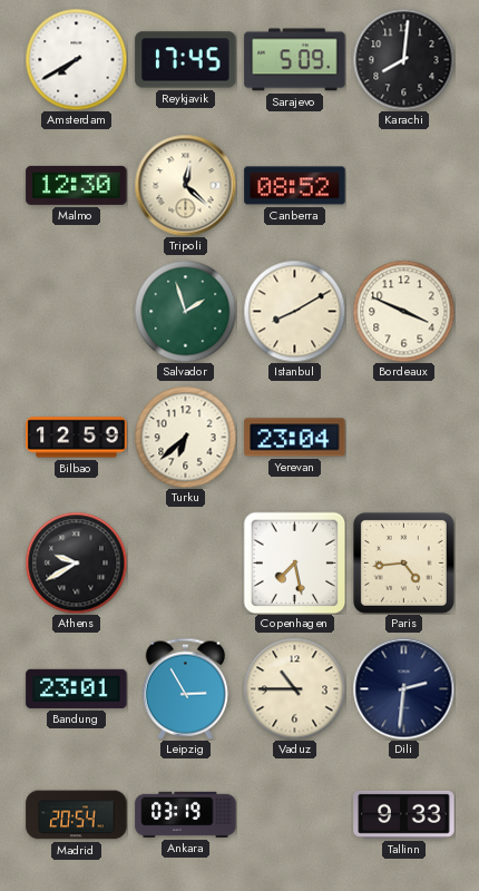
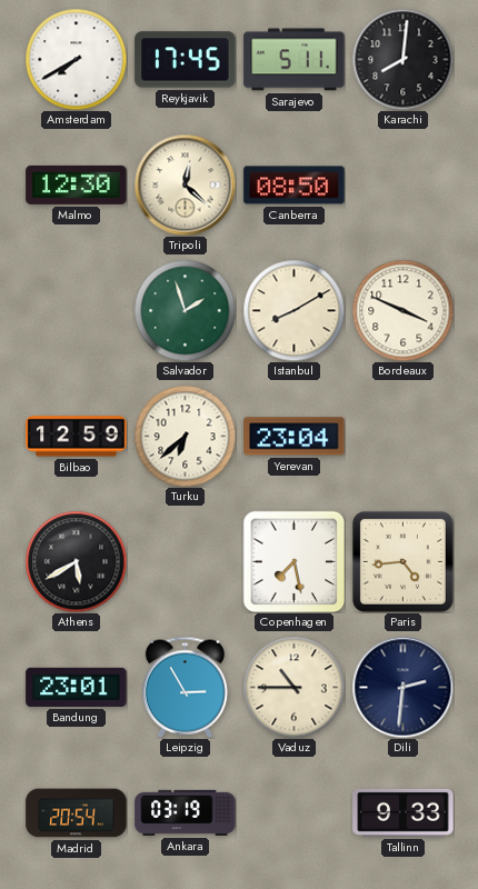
Sarajevo: 5:09 -> 5:11
Canberra: 08:52 -> 08:50
Athens: 9:40 -> 5:40
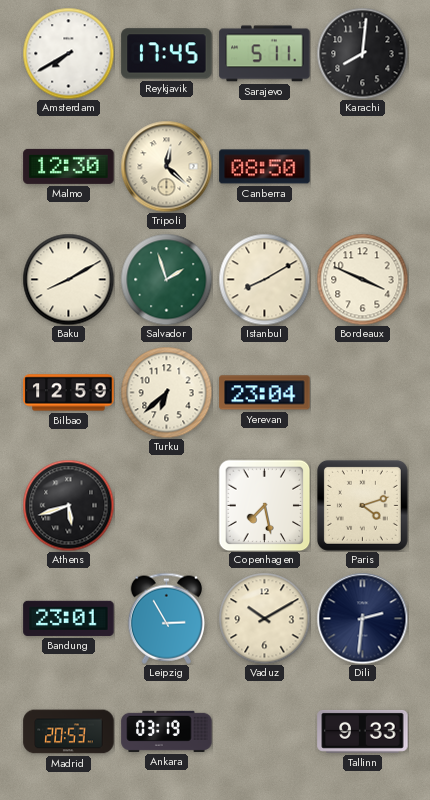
Baku: none -> 8:10
Athens: 5:40 -> 5:42
Paris: 4:44 -> 4:12
Vaduz: 10:45 -> 10:10
Madrid: 20:54 -> 20:53
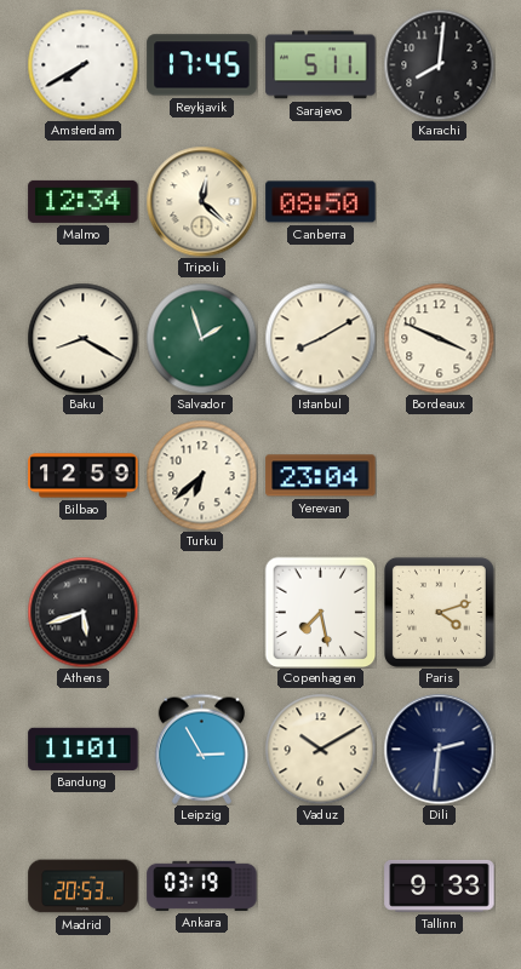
Malmo: 12:30 -> 12:34
Baku: 8:10 -> 8:20
Bandung: 23:01 -> 11:01
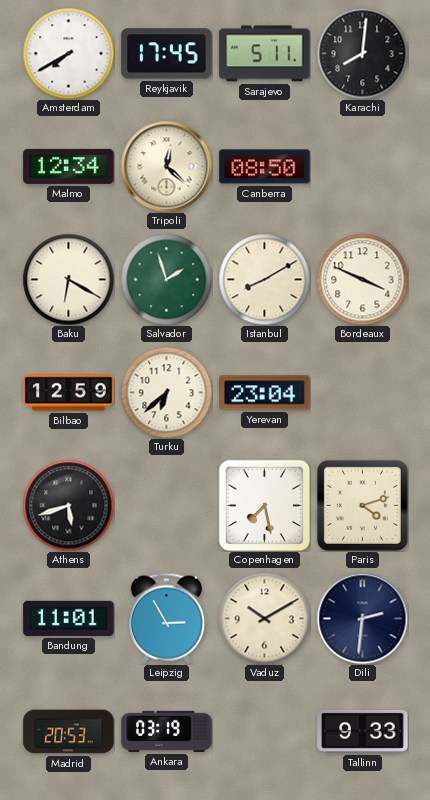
Baku: 8:20 -> 6:20
